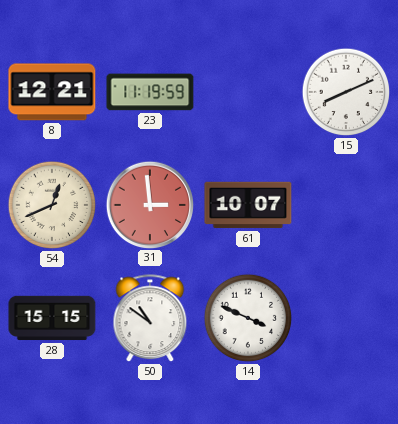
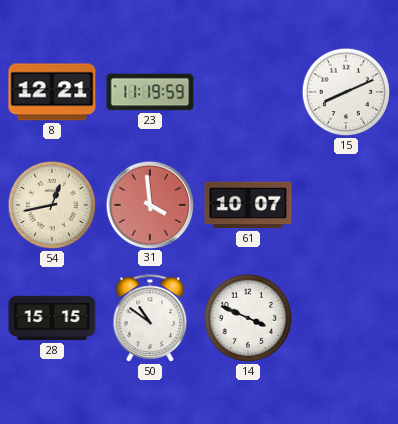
54: 12:41 -> 12:43
31: 2:59 -> 3:59
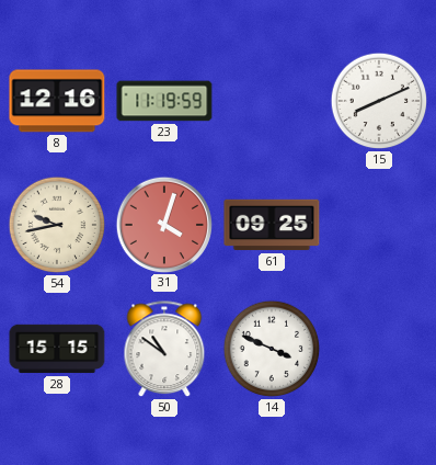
8: 12:21 -> 12:16
54: 12:43 -> 9:43
31: 3:59 -> 4:03
61: 10:07 -> 09:25
